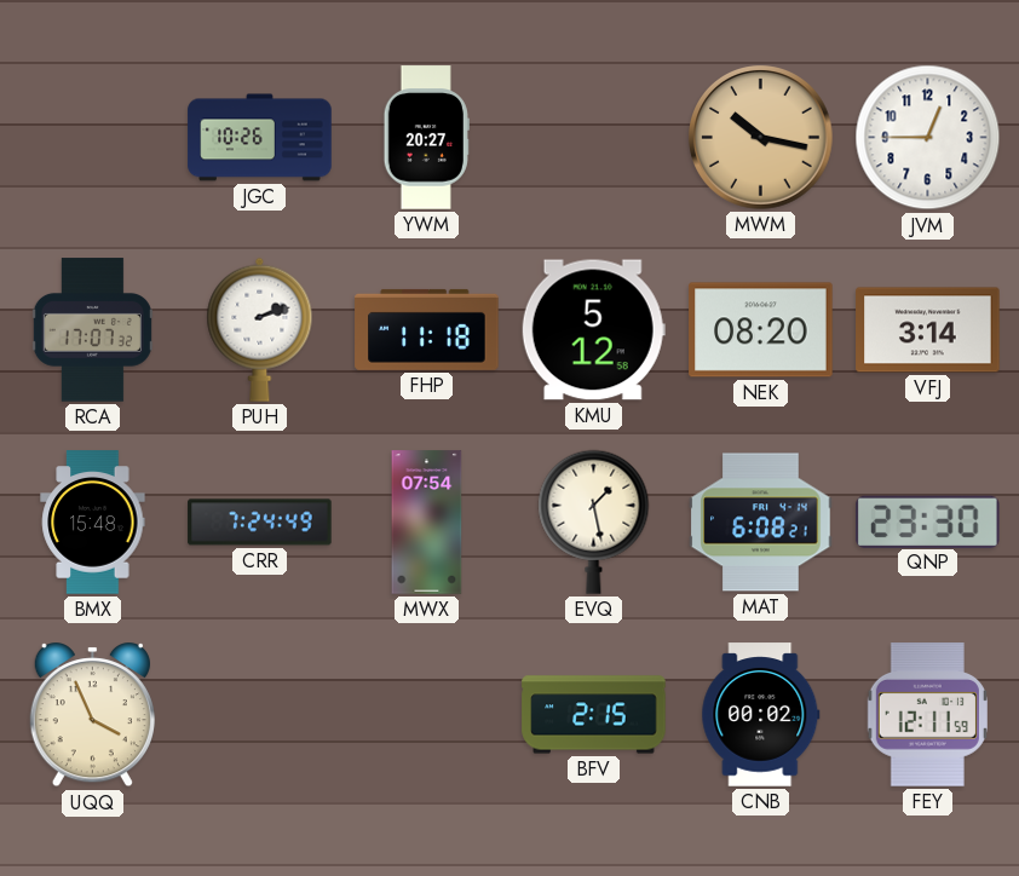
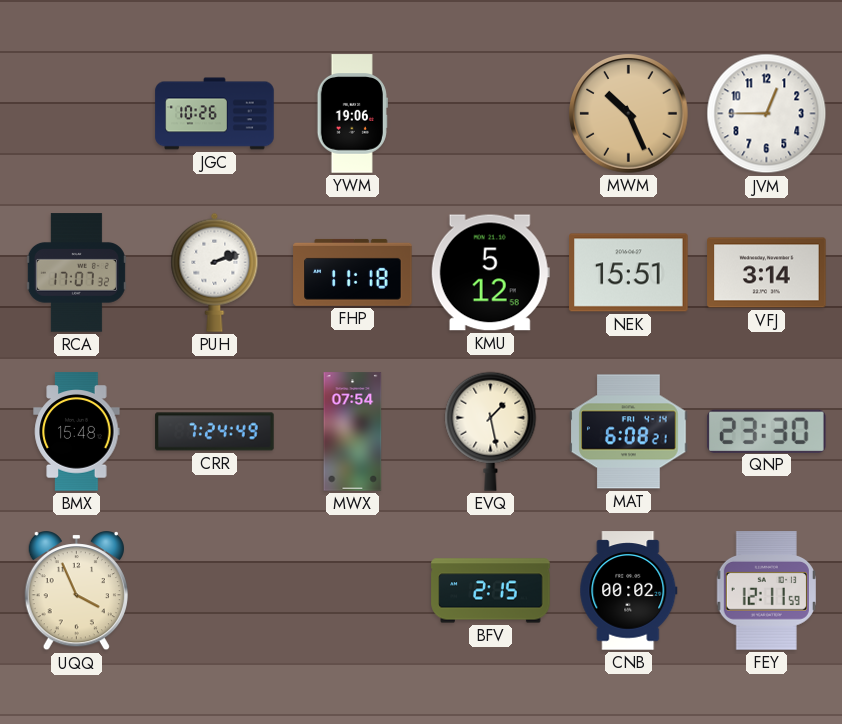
YWM: 20:27 -> 19:06
MWM: 10:17 -> 10:26
NEK: 08:20 -> 15:51
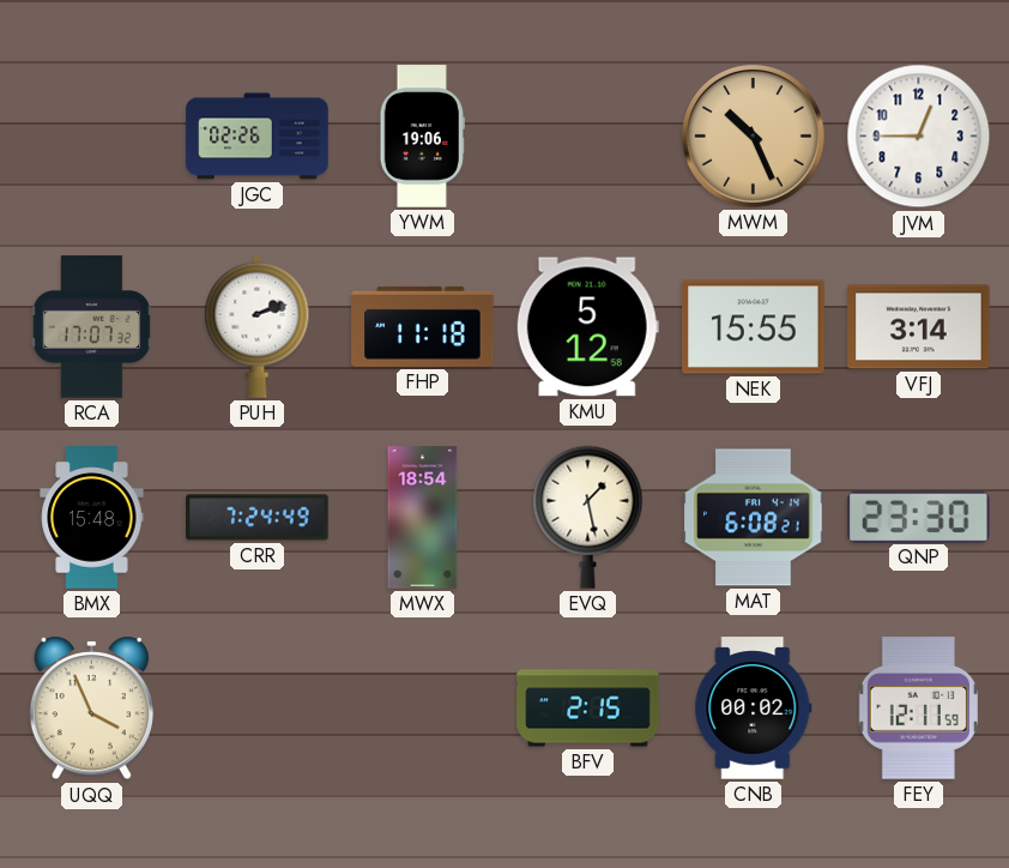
JGC: 10:26 -> 02:26
NEK: 15:51 -> 15:55
MWX: 07:54 -> 18:54
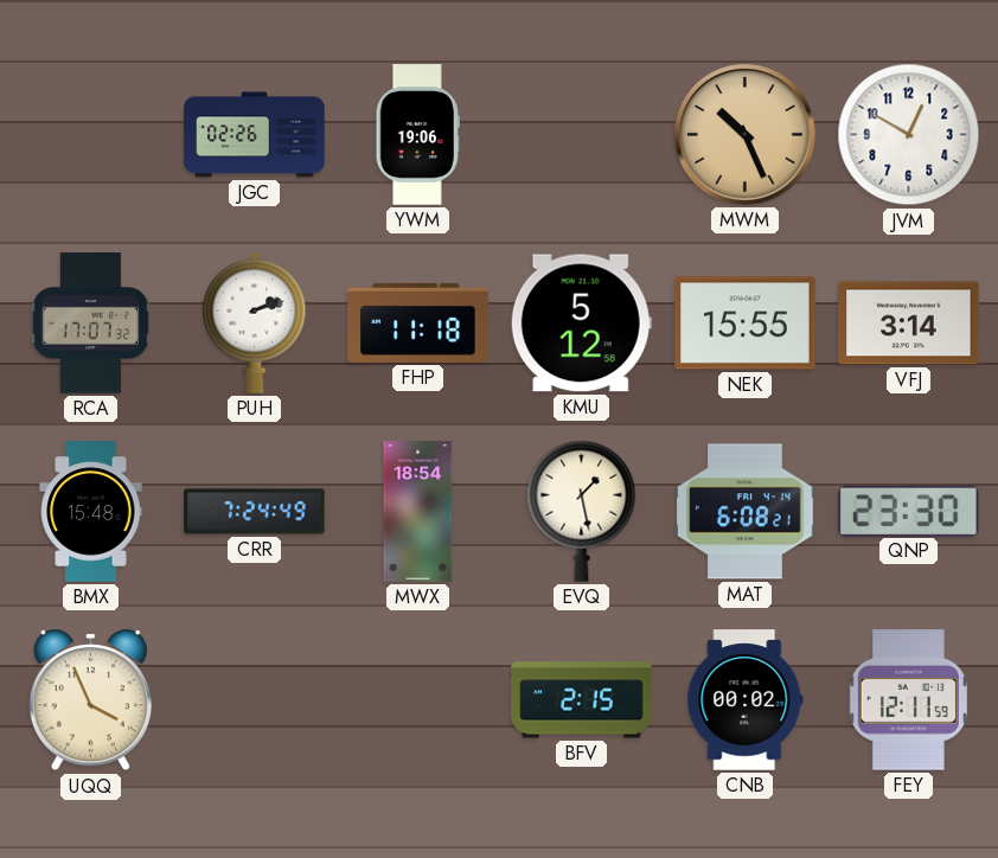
JVM: 12:45 -> 12:50
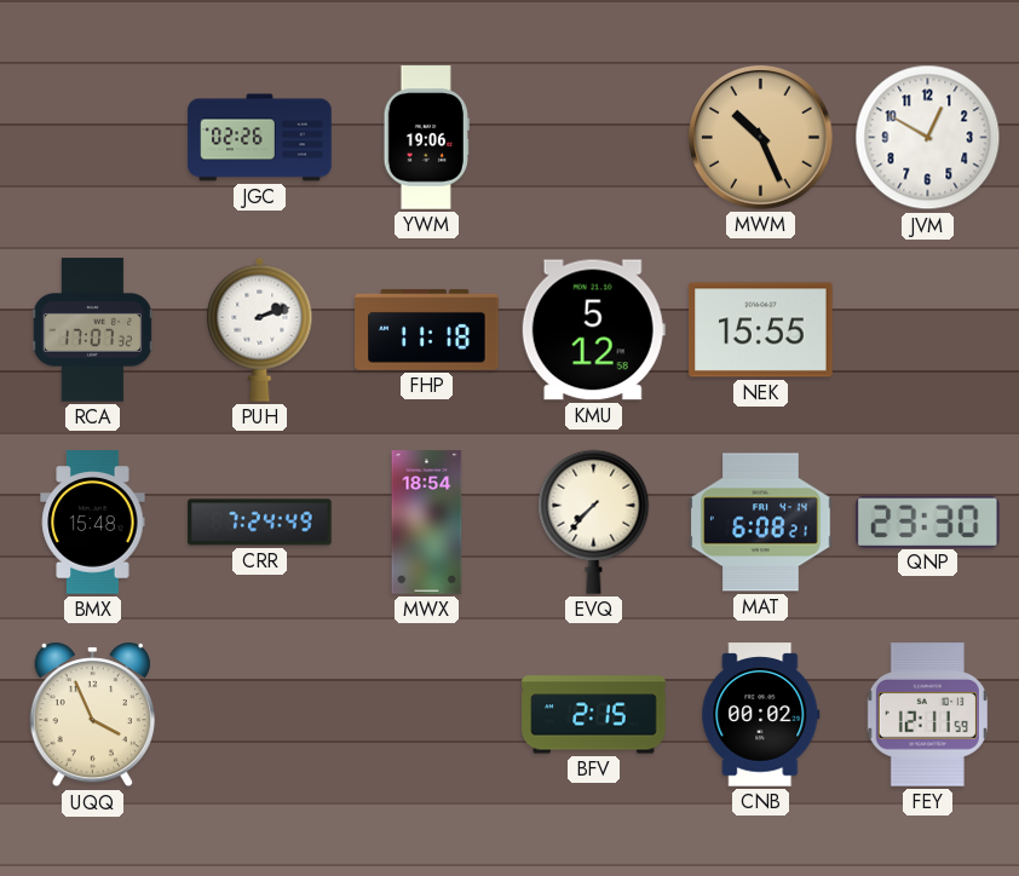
VFJ: 3:14 -> none
EVQ: 1:28 -> 7:37
